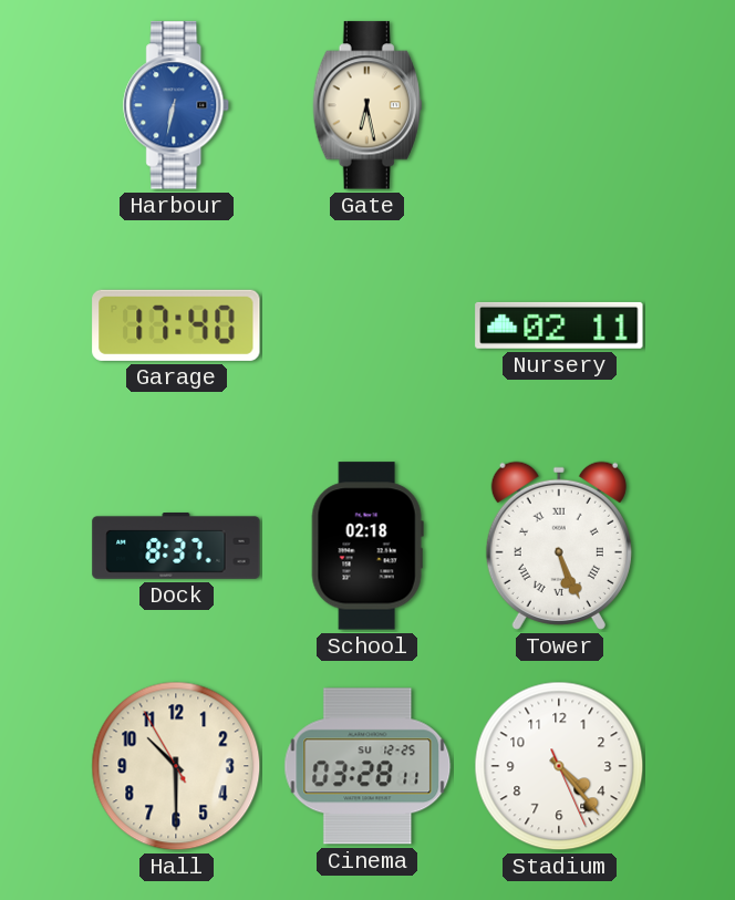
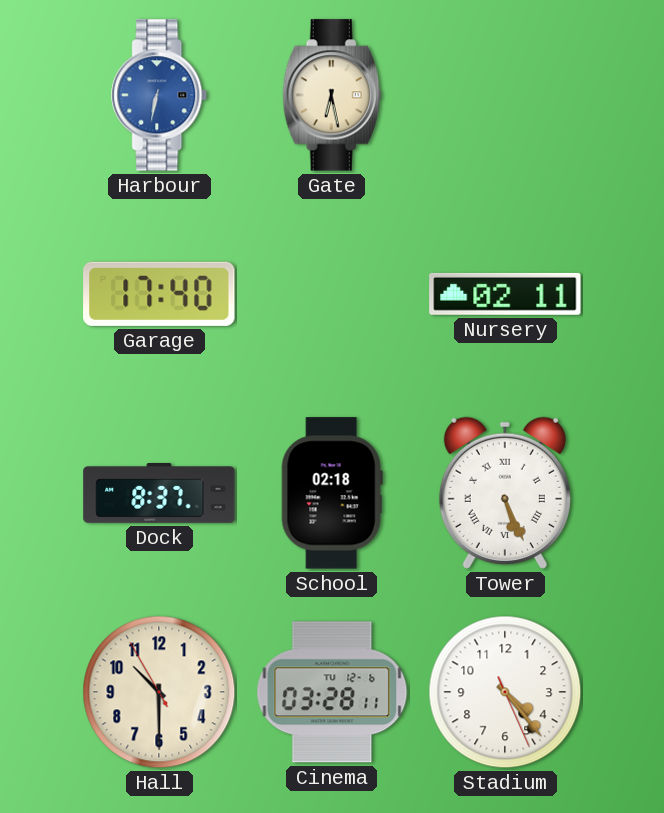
Cinema date: SU 12-25 -> TU 12-6
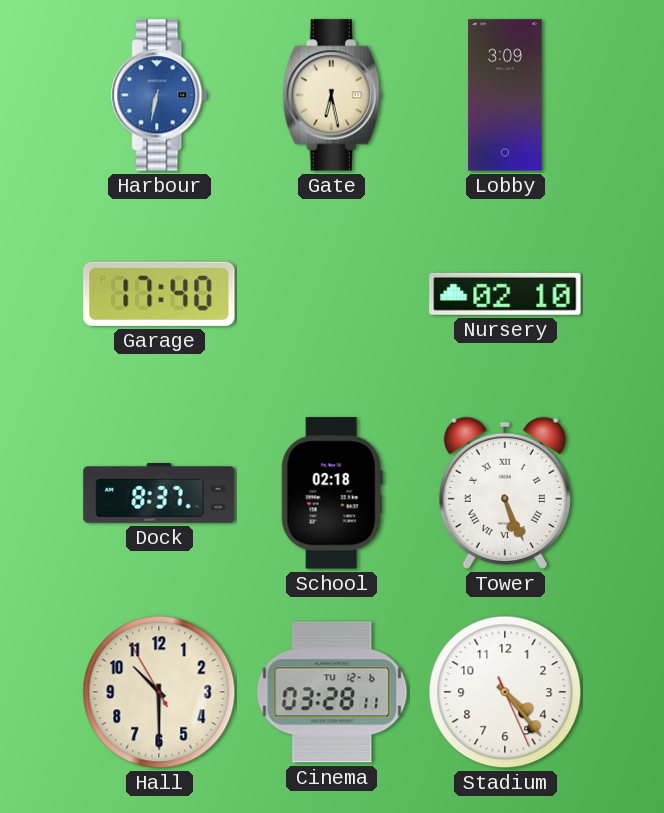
Lobby: none -> 3:09
Nursery: 02:11 -> 02:10
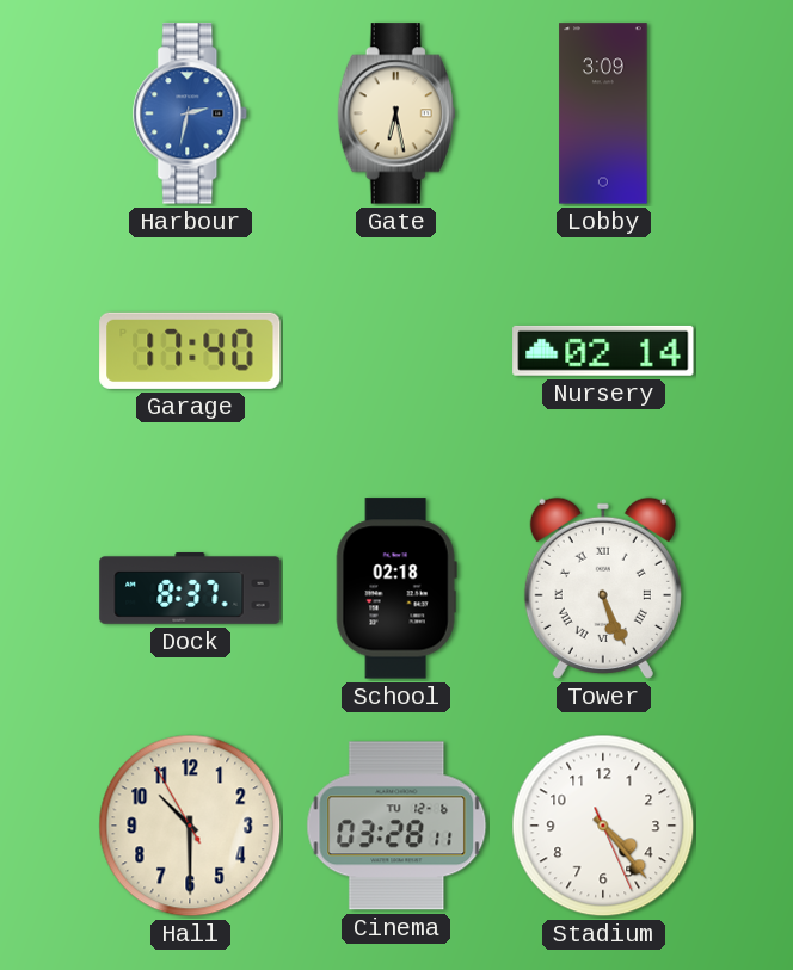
Harbour: 6:32 -> 2:32
Nursery: 02:10 -> 02:14
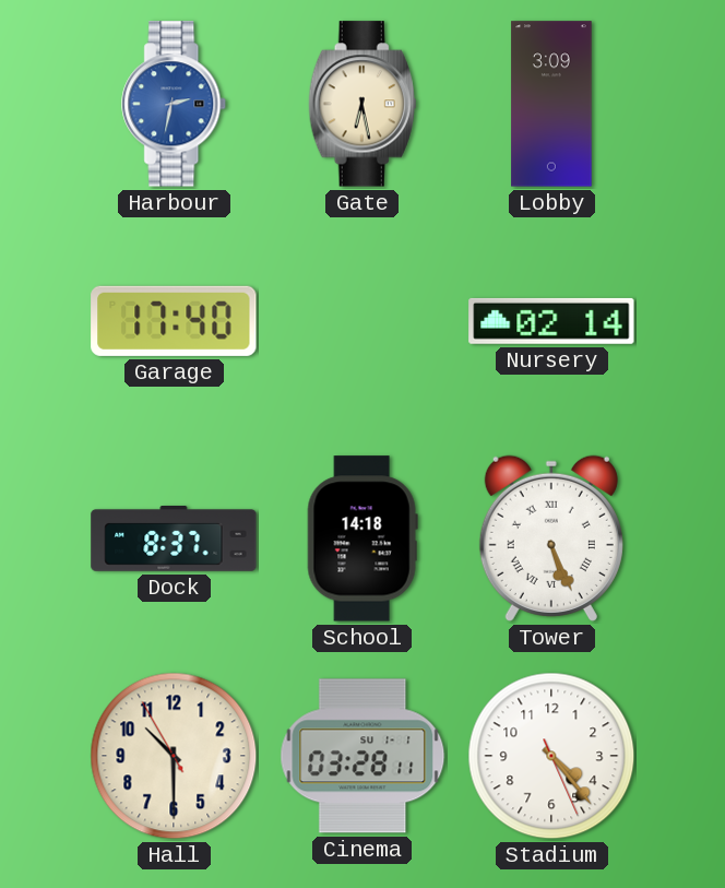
School: 02:18 -> 14:18
Cinema date: TU 12-6 -> SU 1-1
